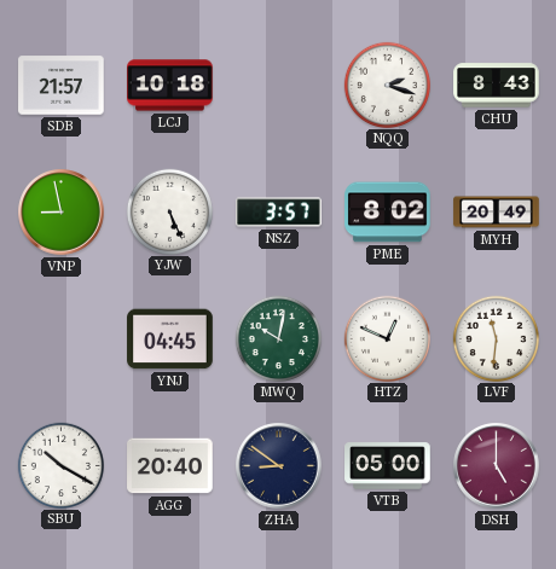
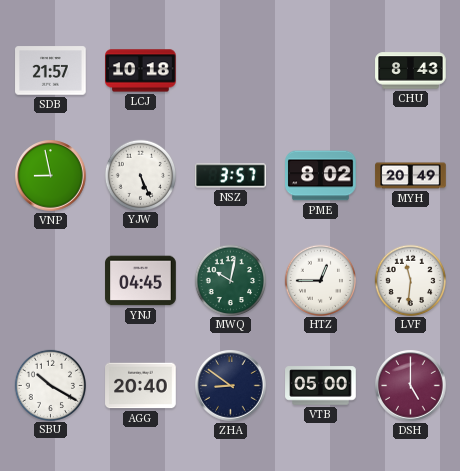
NQQ: 2:18 -> none
HTZ: 12:49 -> 12:45
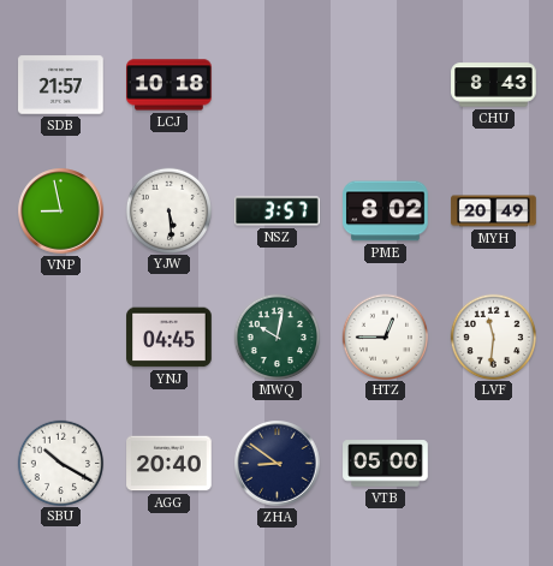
YJW: 5:26 -> 5:29
DSH: 5:00 -> none
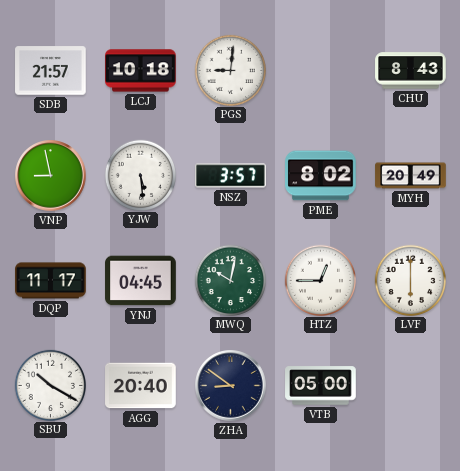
PGS: none -> 9:01
DQP: none -> 11:17
LVF: 11:31 -> 6:00
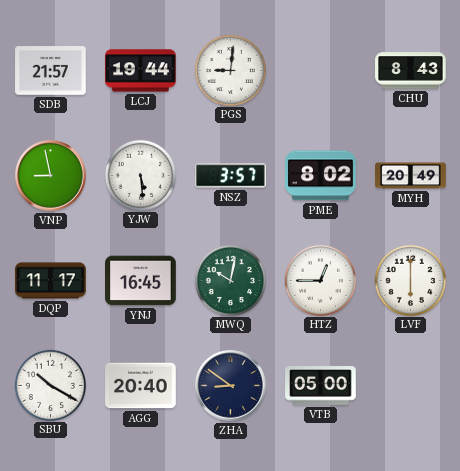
LCJ: 10:18 -> 19:44
YNJ: 04:45 -> 16:45
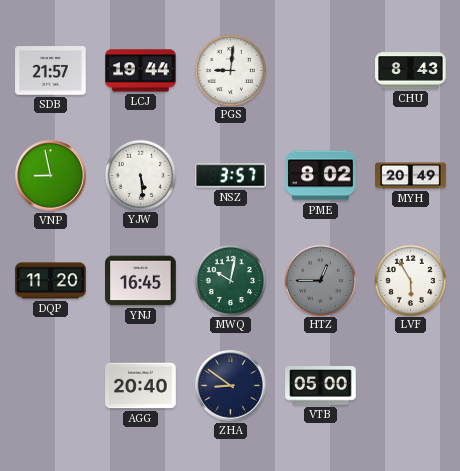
DQP: 11:17 -> 11:20
HTZ dial: white -> grey
LVF: 6:00 -> 5:55
SBU: 10:20 -> none
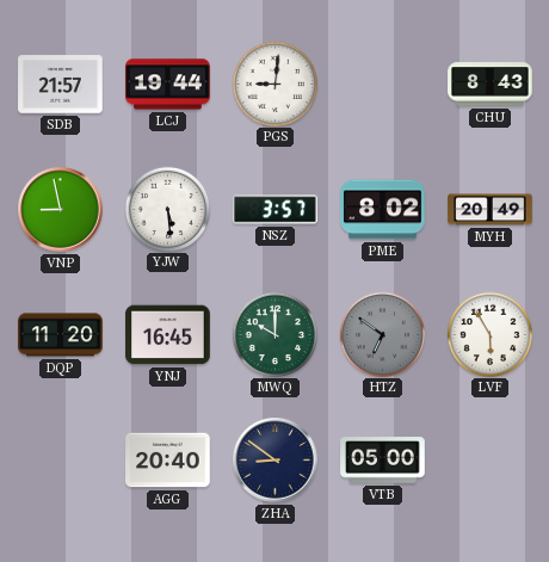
MWQ: 10:02 -> 10:00
HTZ: 12:45 -> 6:51
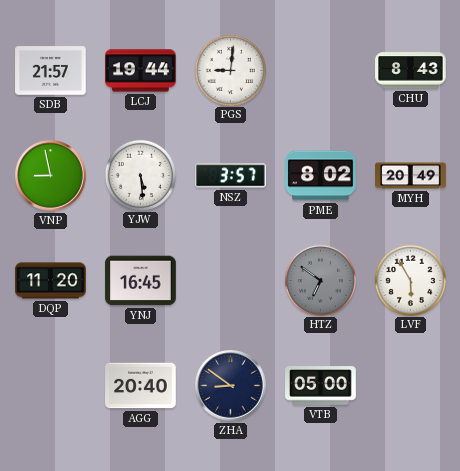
MWQ: 10:00 -> none
